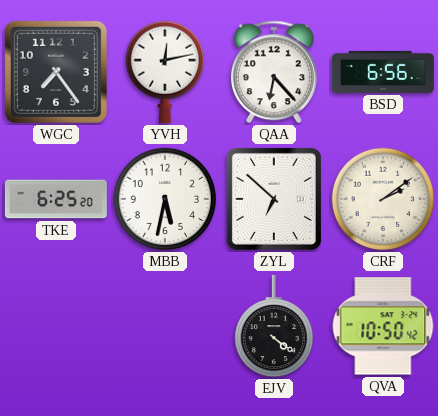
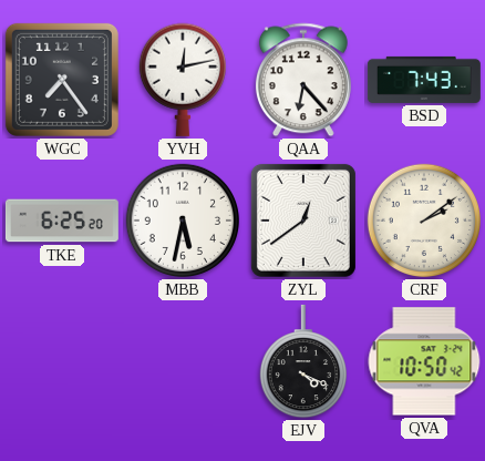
BSD: 6:56 -> 7:43
ZYL: 6:52 -> 12:39
EJV: 4:21 -> 4:19
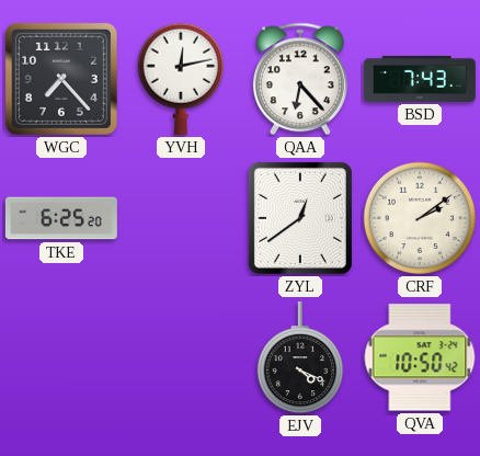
WGC: 7:24 -> 7:23
MBB: 5:32 -> none
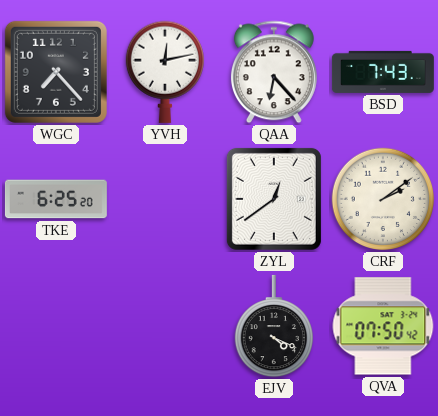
QVA: 10:50 -> 07:50
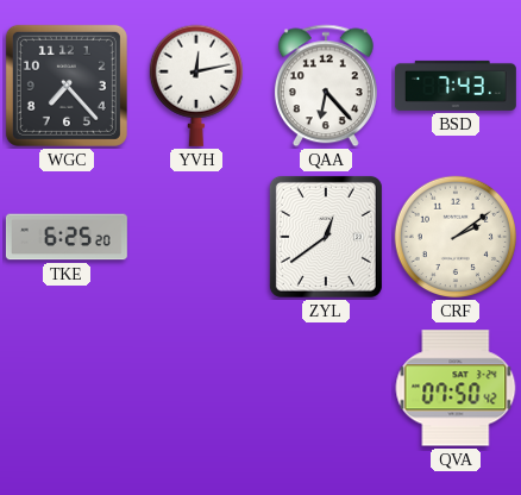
EJV: 4:19 -> none
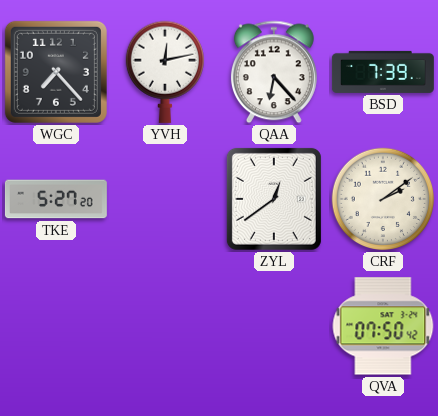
BSD: 7:43 -> 7:39
TKE: 6:25 -> 5:27
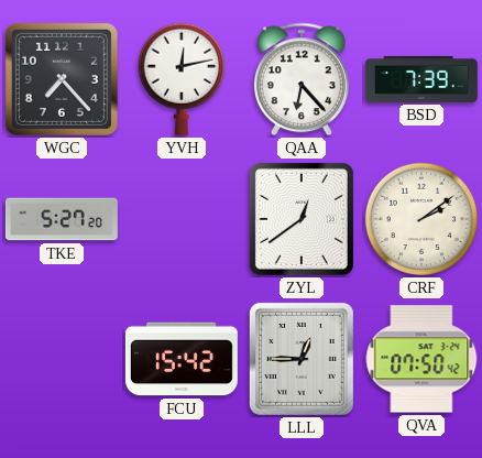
FCU: none -> 15:42
LLL: none -> 12:45
